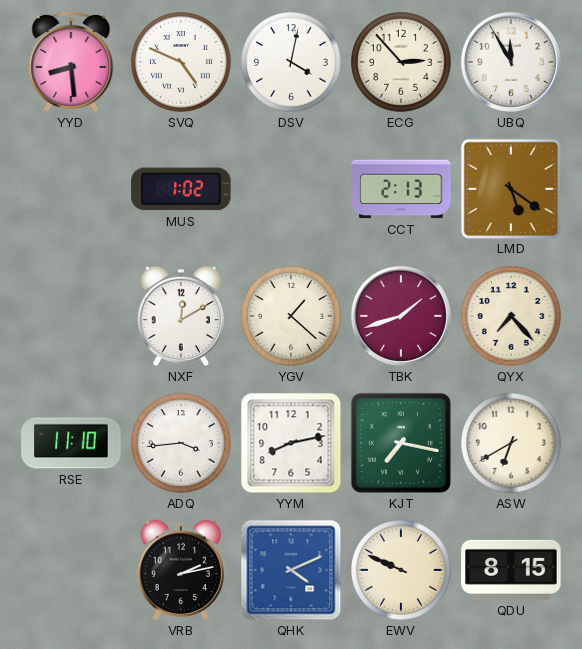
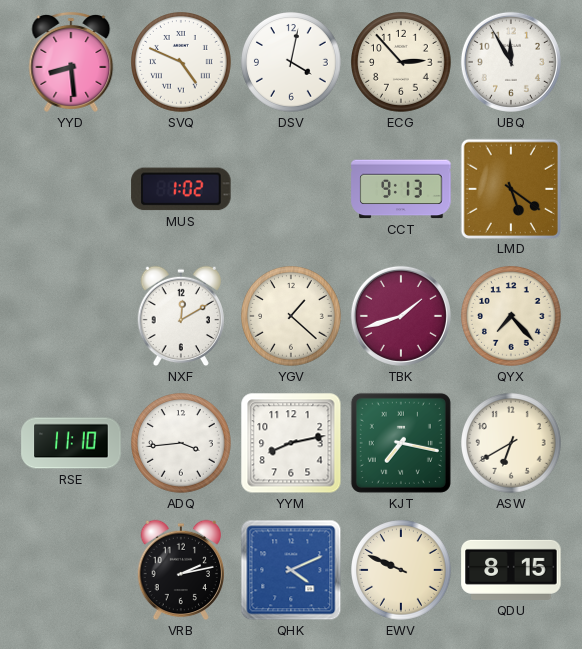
CCT: 2:13 -> 9:13
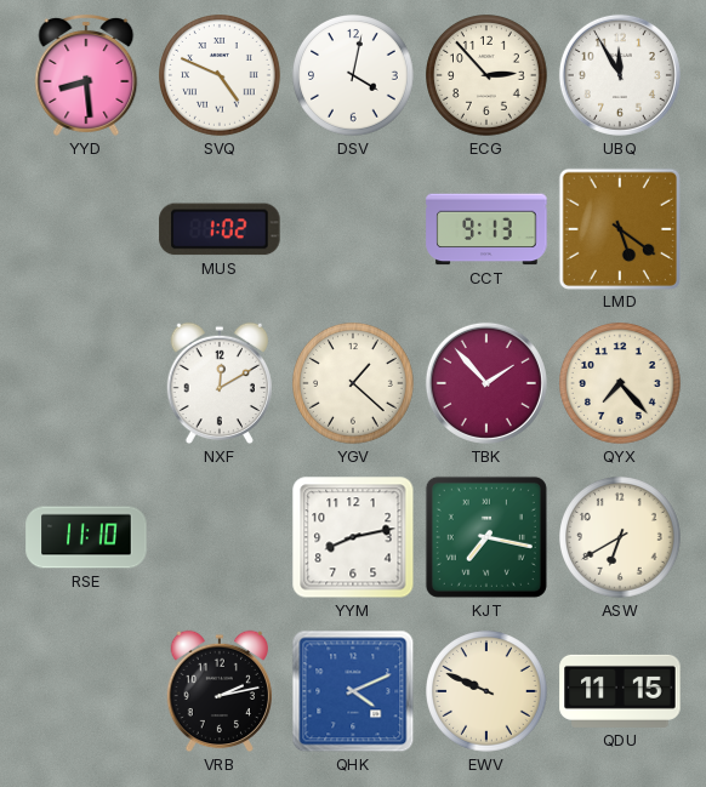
TBK: 1:42 -> 1:53
ADQ: 3:44 -> none
QDU: 8:15 -> 11:15
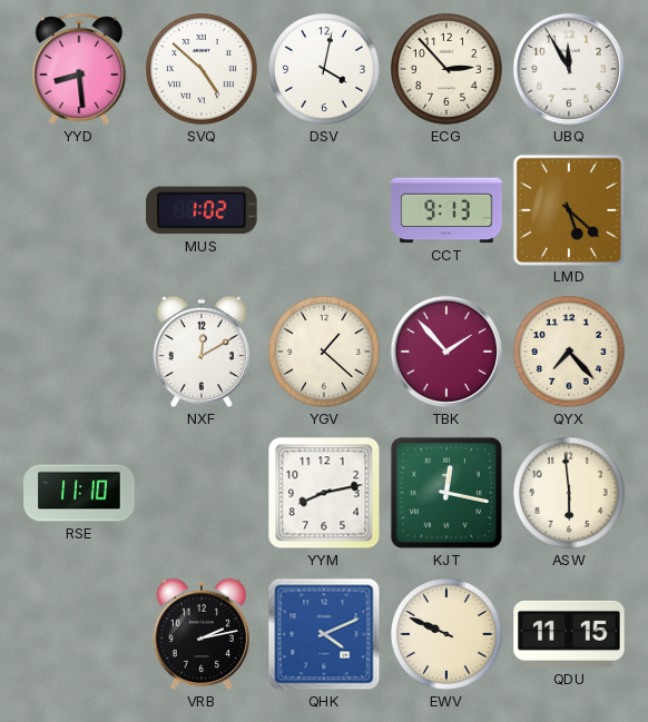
SVQ: 4:49 -> 4:52
LMD: 5:21 -> 5:22
KJT: 7:17 -> 12:17
ASW: 6:40 -> 5:59
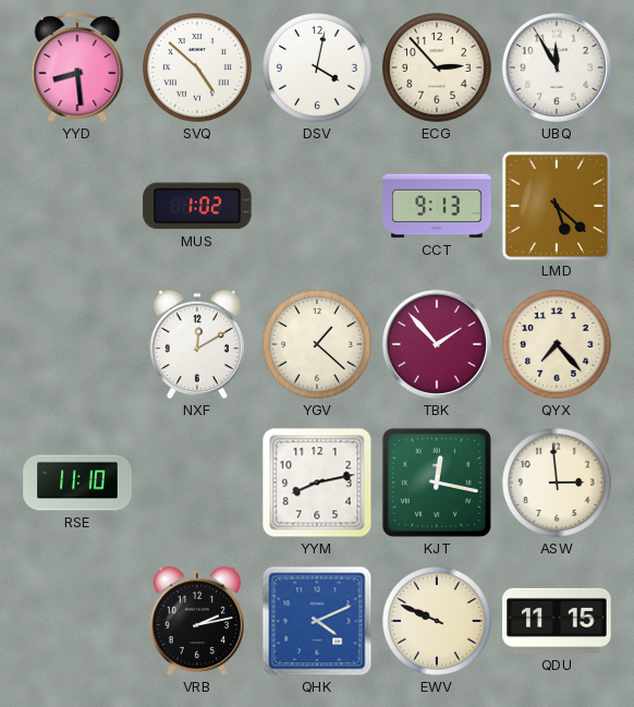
ASW: 5:59 -> 2:59
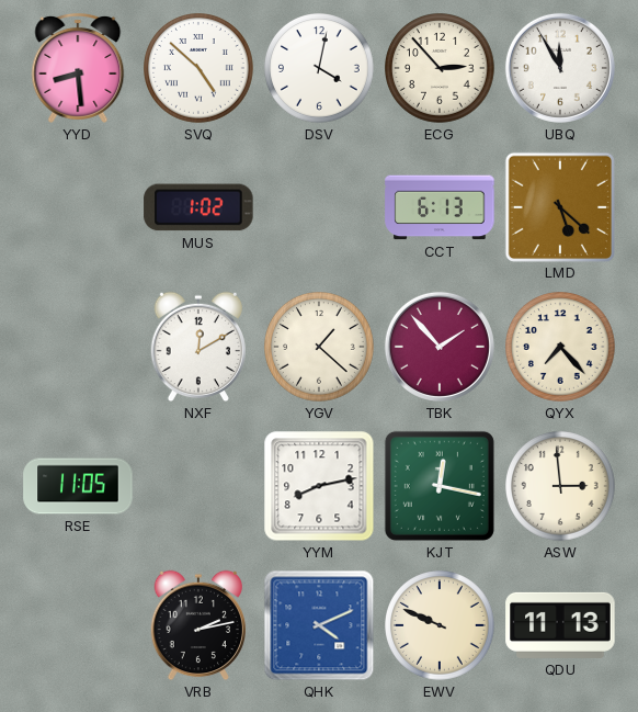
CCT: 9:13 -> 6:13
RSE: 11:10 -> 11:05
QDU: 11:15 -> 11:13
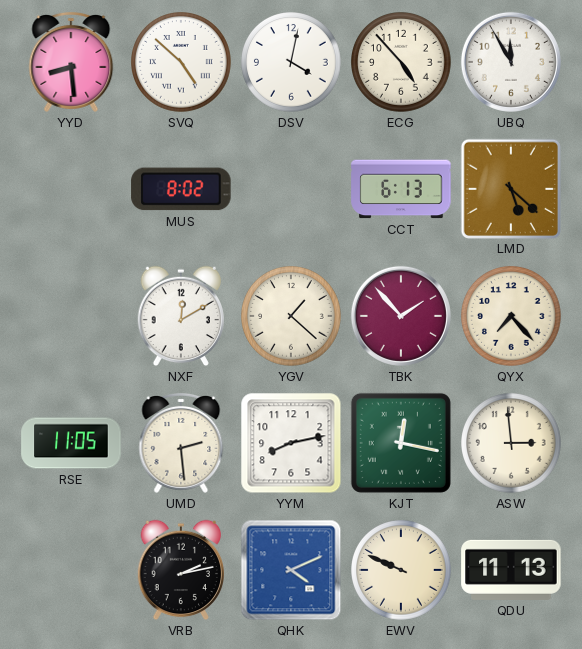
ECG: 2:53 -> 4:53
MUS: 1:02 -> 8:02
UMD: none -> 2:29
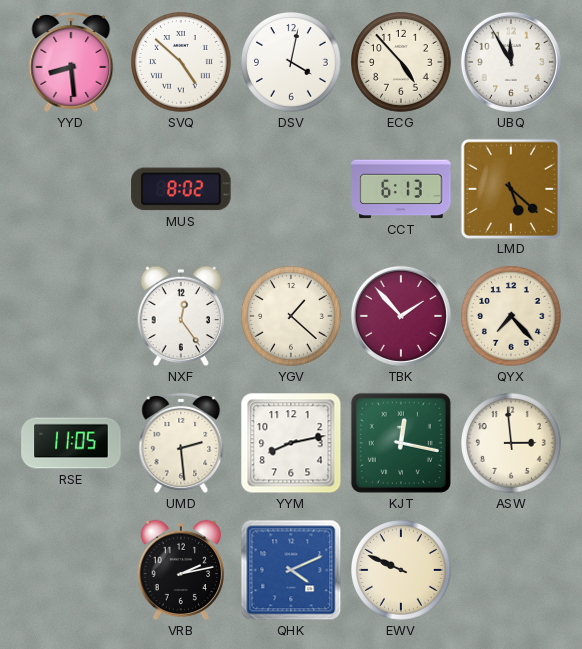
NXF: 12:10 -> 12:24
QDU: 11:13 -> none
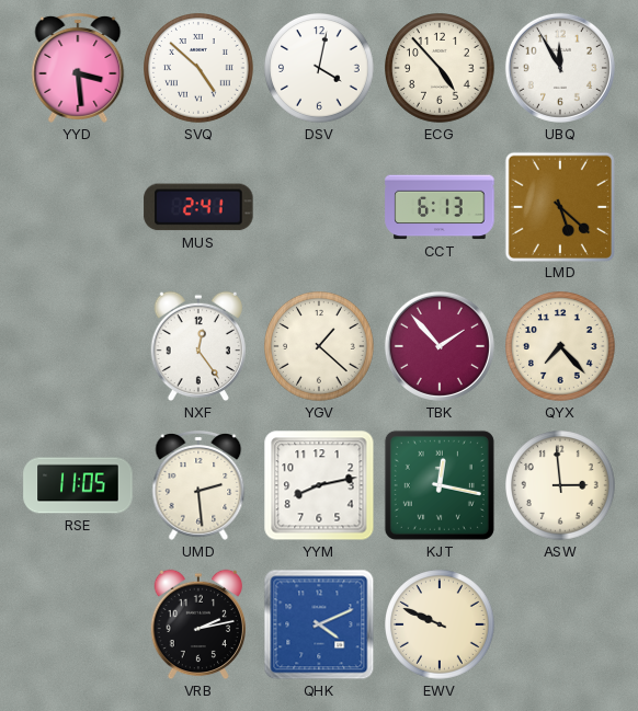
YYD: 8:29 -> 3:29
MUS: 8:02 -> 2:41
